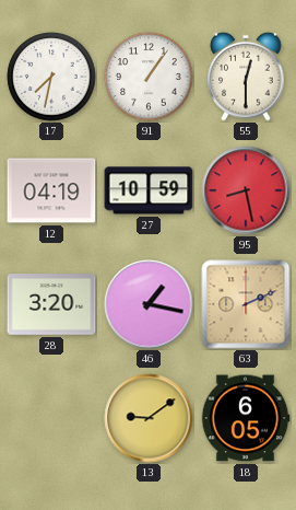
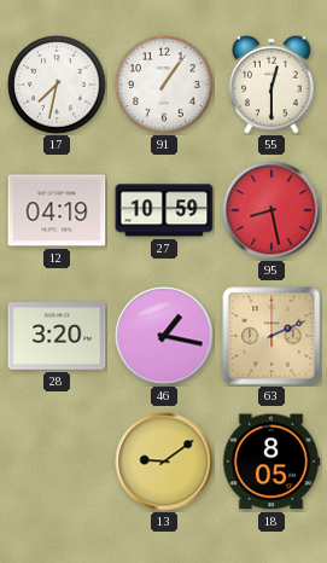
18: 6:05 -> 8:05
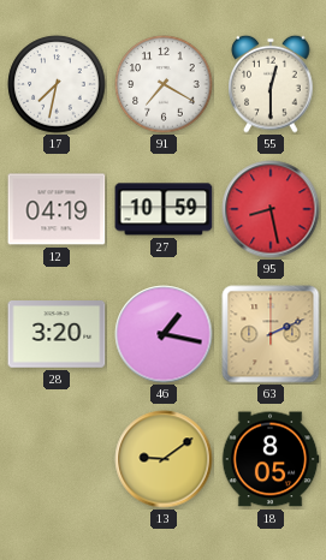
91: 1:06 -> 7:20
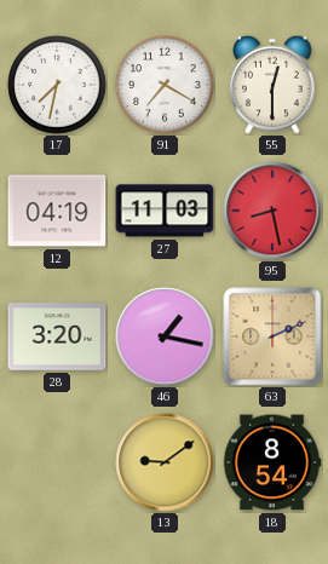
27: 10:59 -> 11:03
18: 8:05 -> 8:54
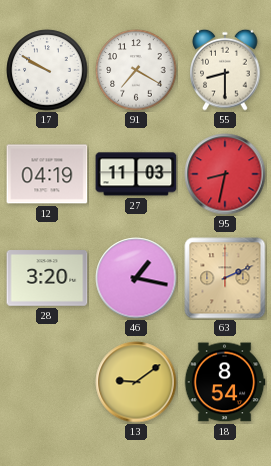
17: 7:32 -> 9:50
55: 12:30 -> 8:30
95: 8:28 -> 8:32
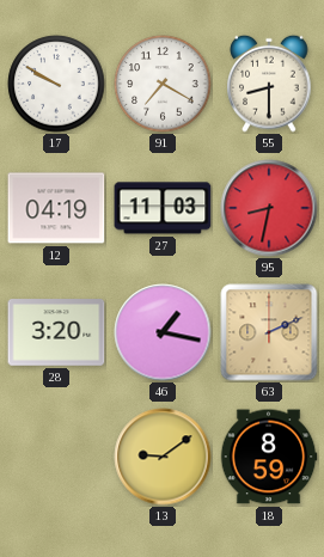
18: 8:54 -> 8:59
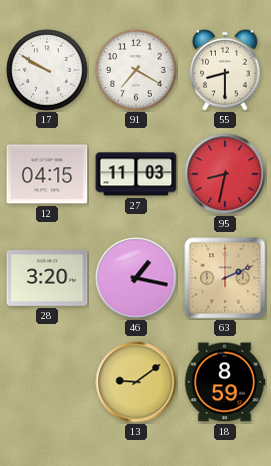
12: 04:19 -> 04:15
